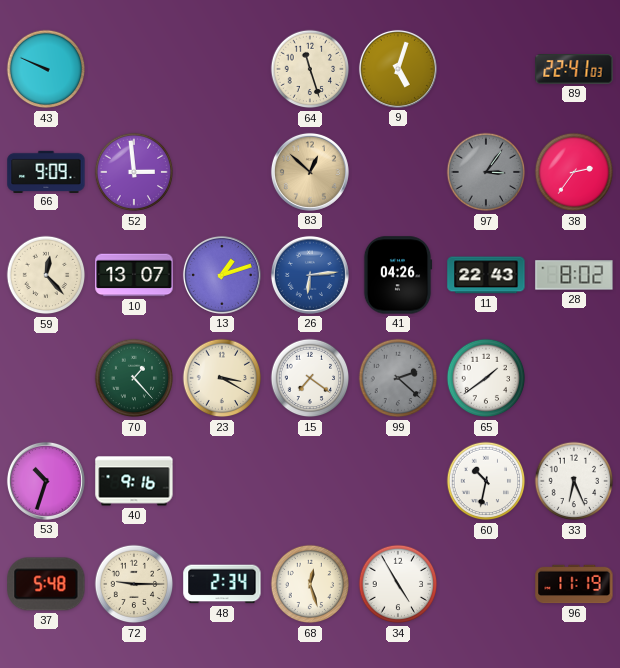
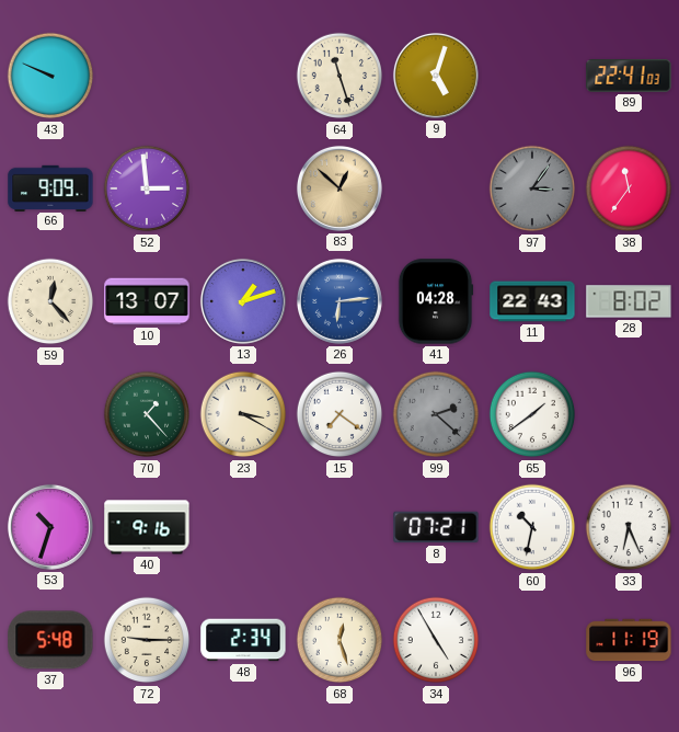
38: 2:36 -> 11:36
41: 04:26 -> 04:28
8: none -> 07:21
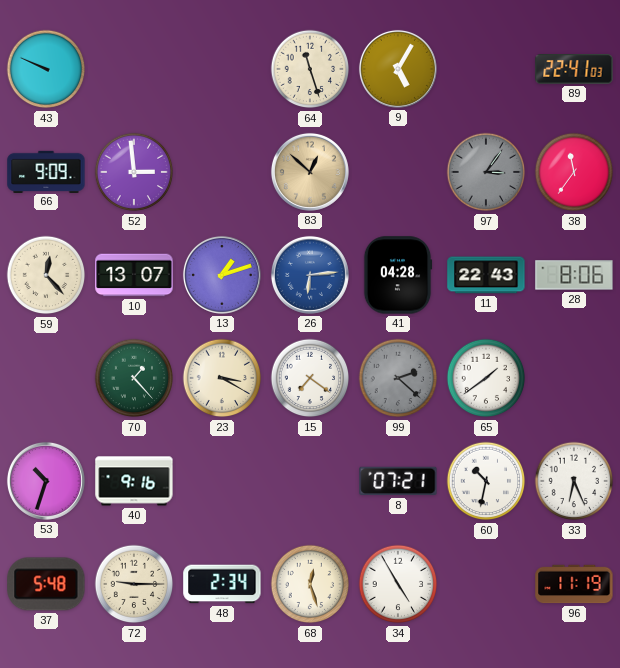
9: 5:03 -> 5:05
28: 8:02 -> 8:06
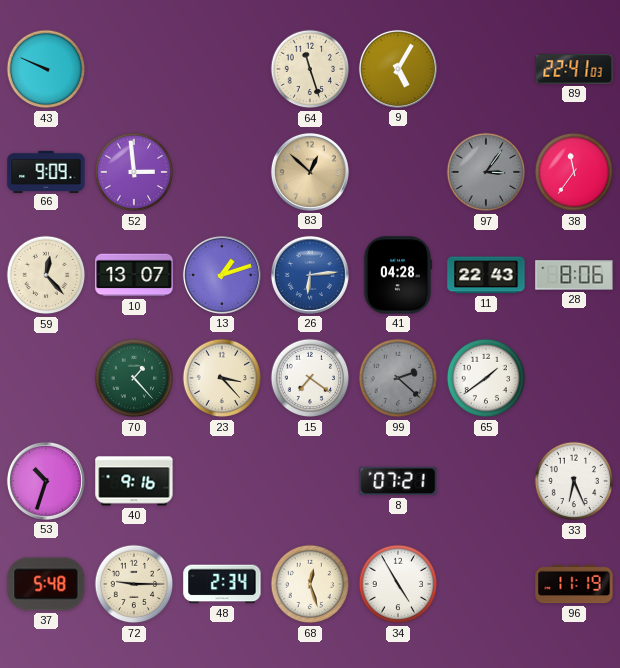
23: 3:20 -> 3:23
60: 10:32 -> none
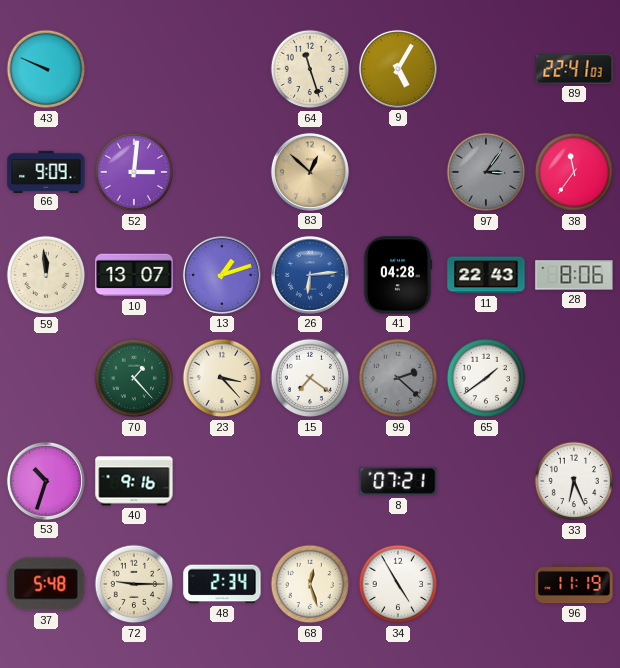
52: 2:59 -> 3:01
59: 12:23 -> 11:59
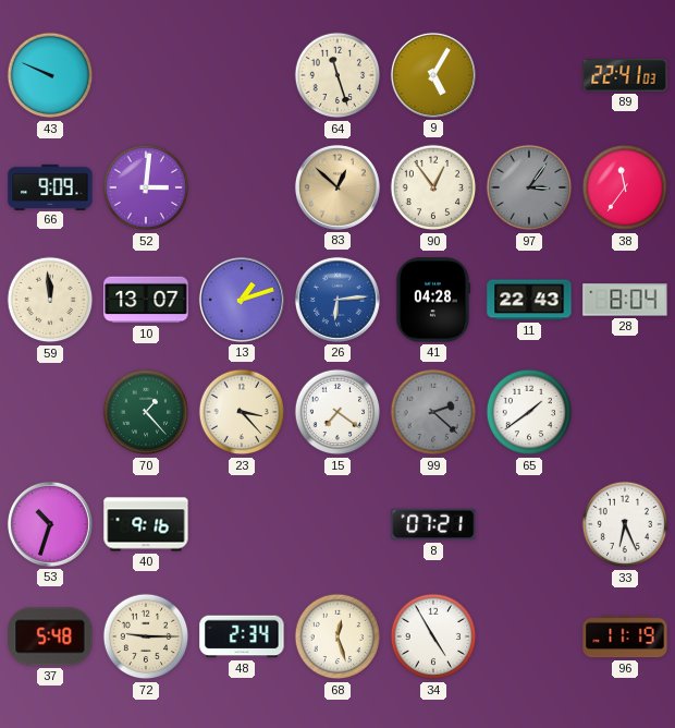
90: none -> 12:54
28: 8:06 -> 8:04
